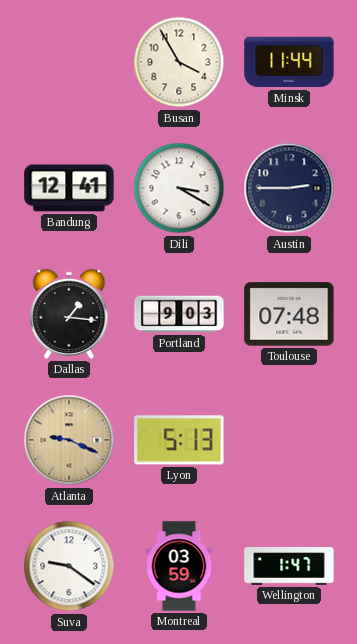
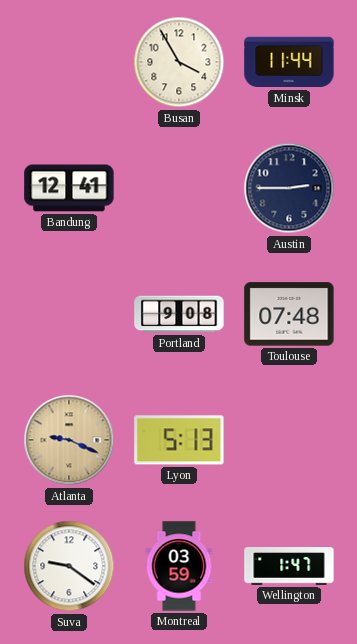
Dili: 3:20 -> none
Dallas: 1:16 -> none
Portland: 9:03 -> 9:08
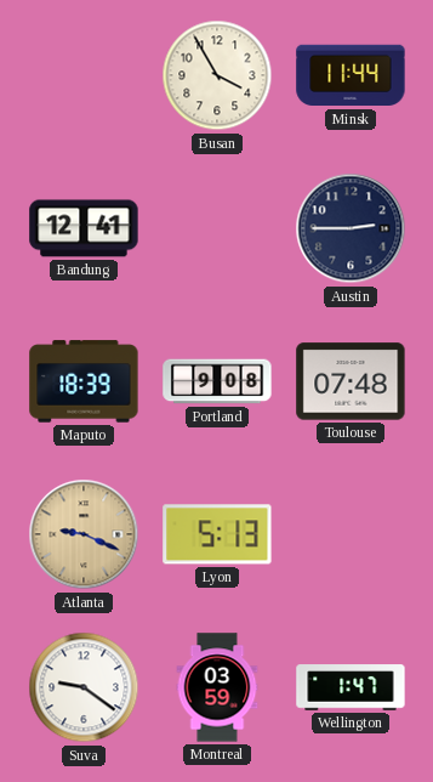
Maputo: none -> 18:39
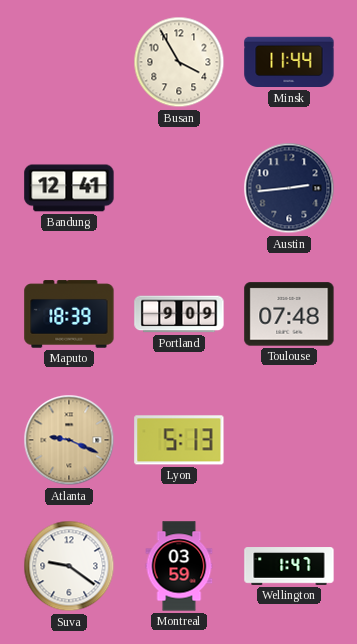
Austin: 2:45 -> 2:44
Portland: 9:08 -> 9:09
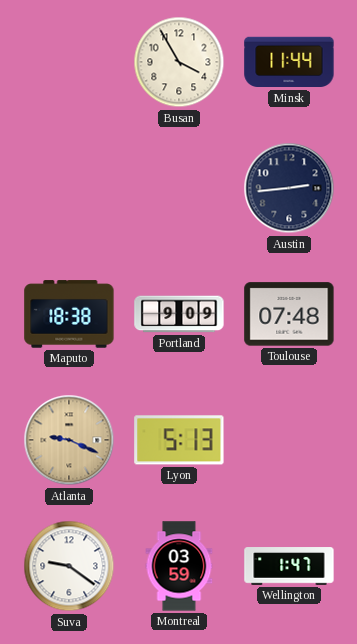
Bandung: 12:41 -> none
Maputo: 18:39 -> 18:38
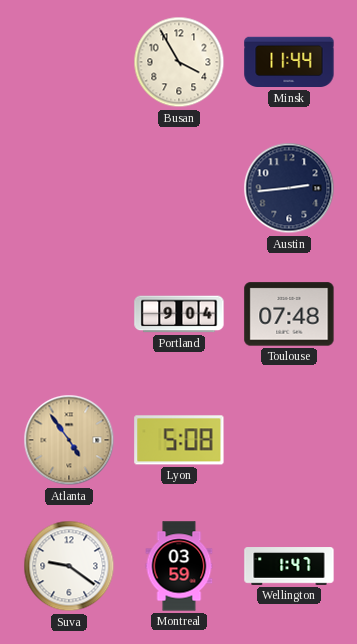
Maputo: 18:38 -> none
Portland: 9:09 -> 9:04
Atlanta: 9:19 -> 4:54
Lyon: 5:13 -> 5:08
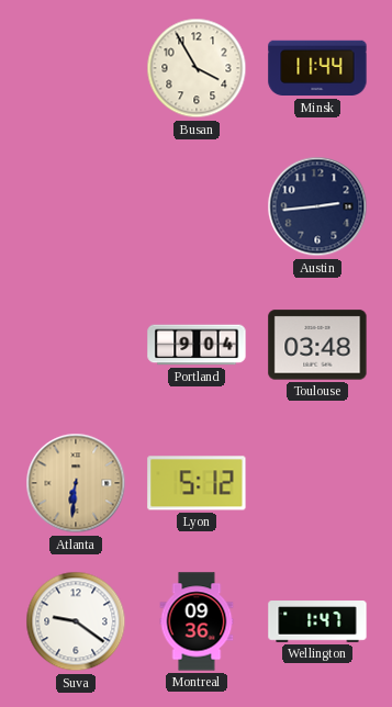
Toulouse: 07:48 -> 03:48
Atlanta: 4:54 -> 6:31
Lyon: 5:08 -> 5:12
Montreal: 03:59 -> 09:36
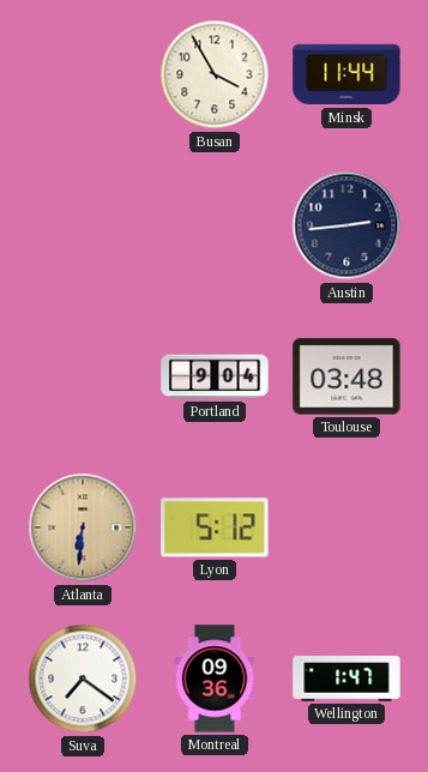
Suva: 9:21 -> 7:21
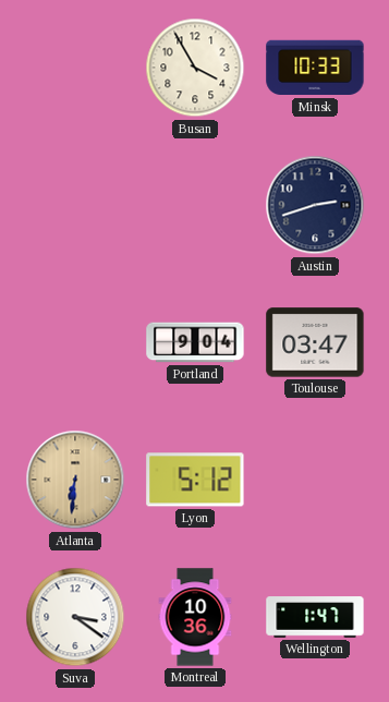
Minsk: 11:44 -> 10:33
Austin: 2:44 -> 2:42
Toulouse: 03:48 -> 03:47
Suva: 7:21 -> 3:21
Montreal: 09:36 -> 10:36
